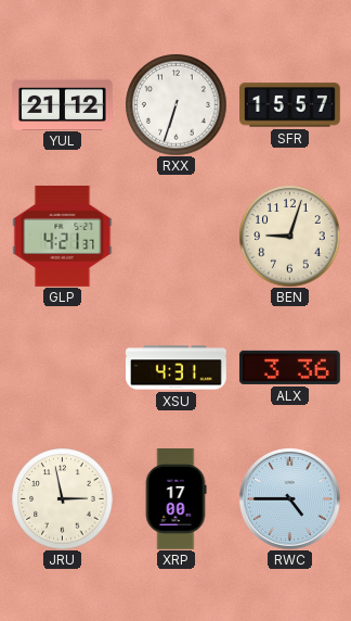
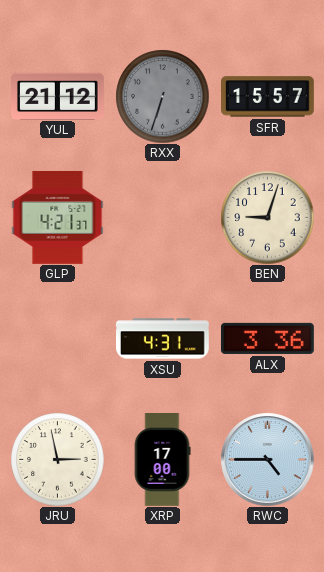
RXX dial: white -> grey
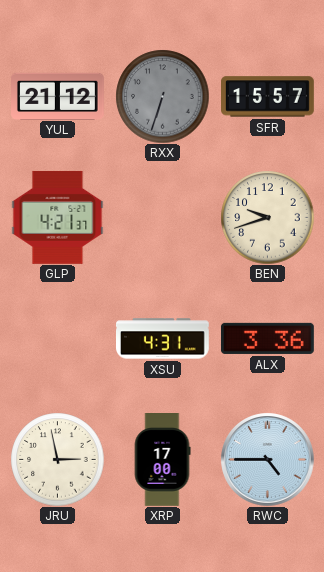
BEN: 9:03 -> 9:42
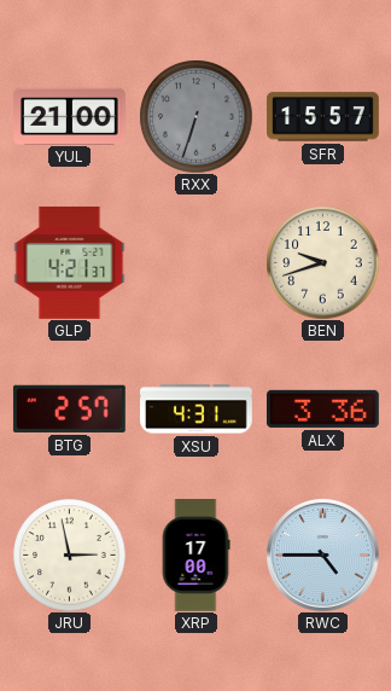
YUL: 21:12 -> 21:00
BTG: none -> 2:57
